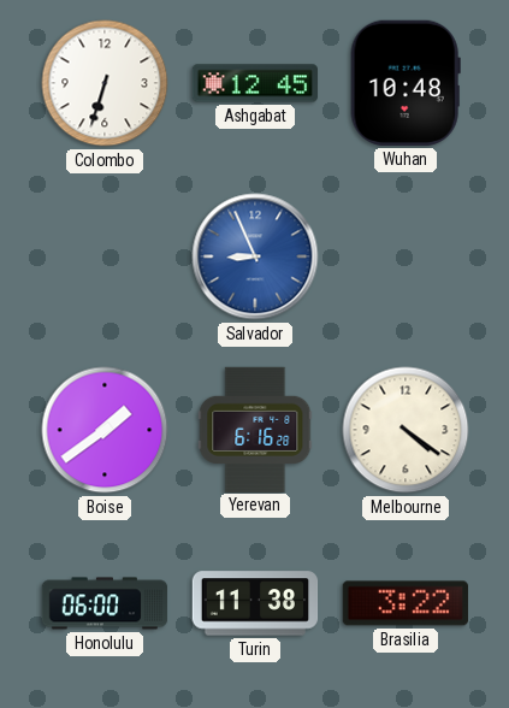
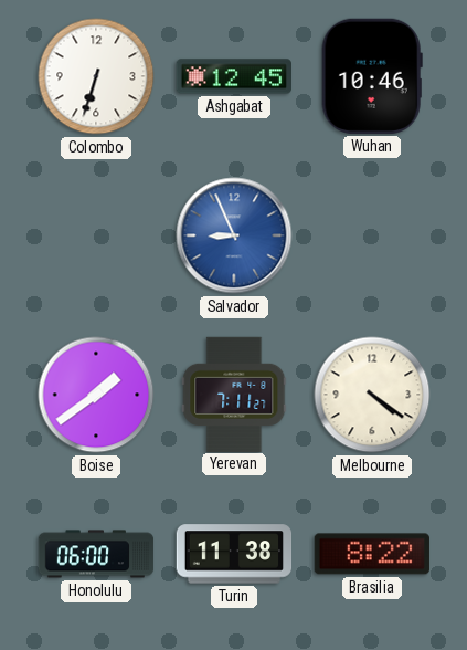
Wuhan: 10:48 -> 10:46
Yerevan: 6:16 -> 7:11
Brasilia: 3:22 -> 8:22
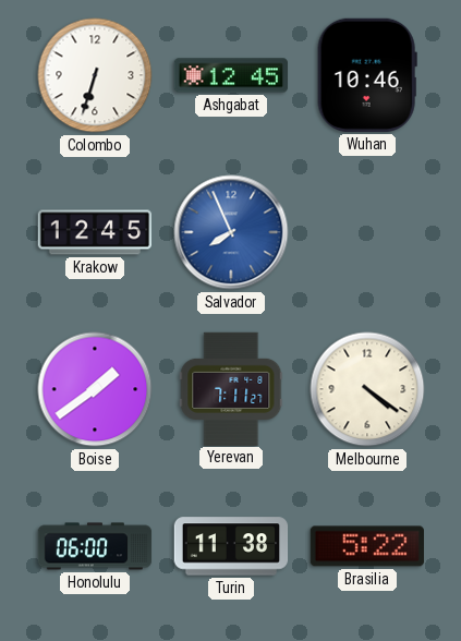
Krakow: none -> 12:45
Salvador: 8:56 -> 7:56
Brasilia: 8:22 -> 5:22
